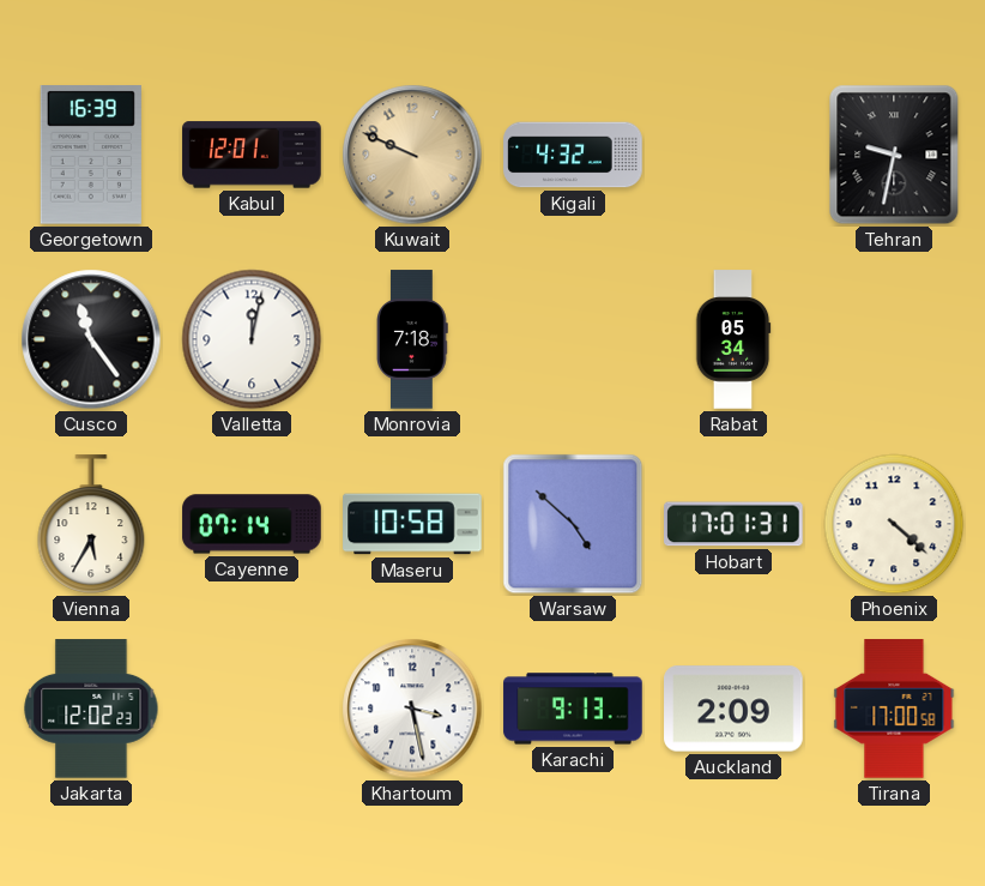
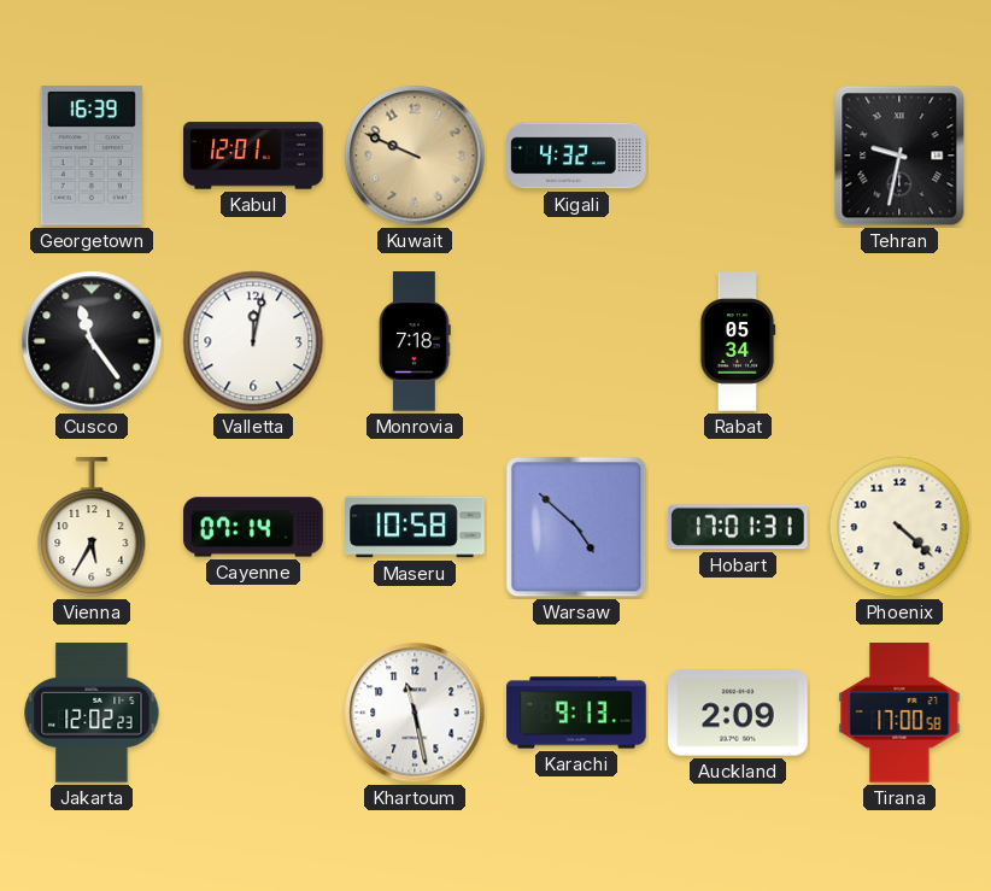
Khartoum: 3:28 -> 11:28
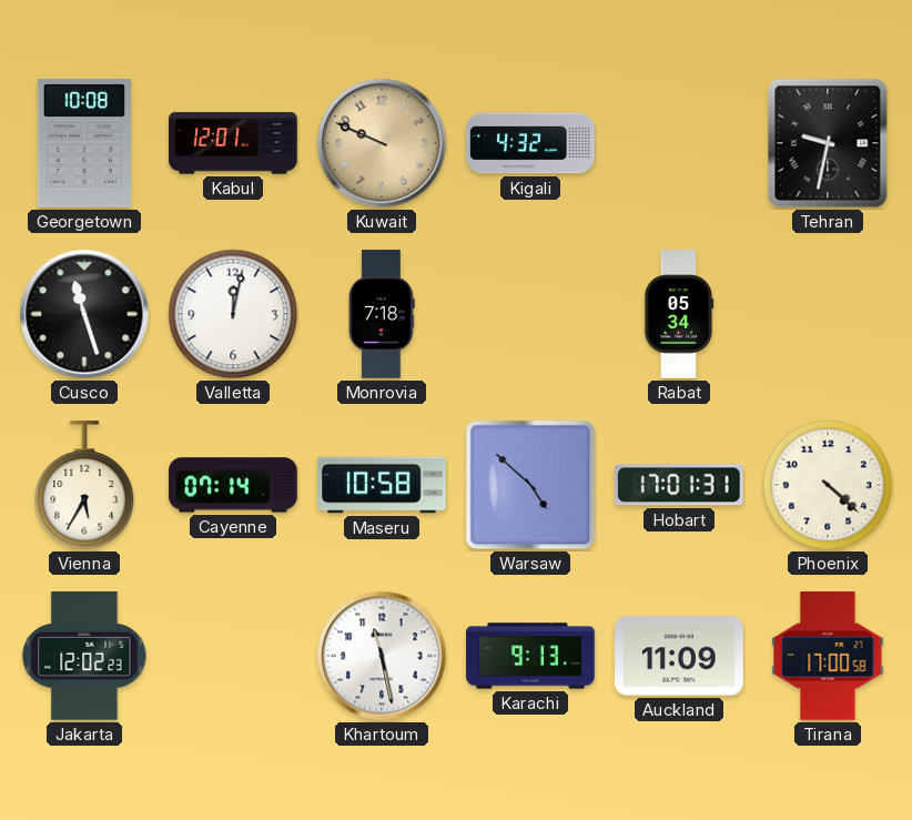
Georgetown: 16:39 -> 10:08
Cusco: 11:24 -> 11:27
Auckland: 2:09 -> 11:09
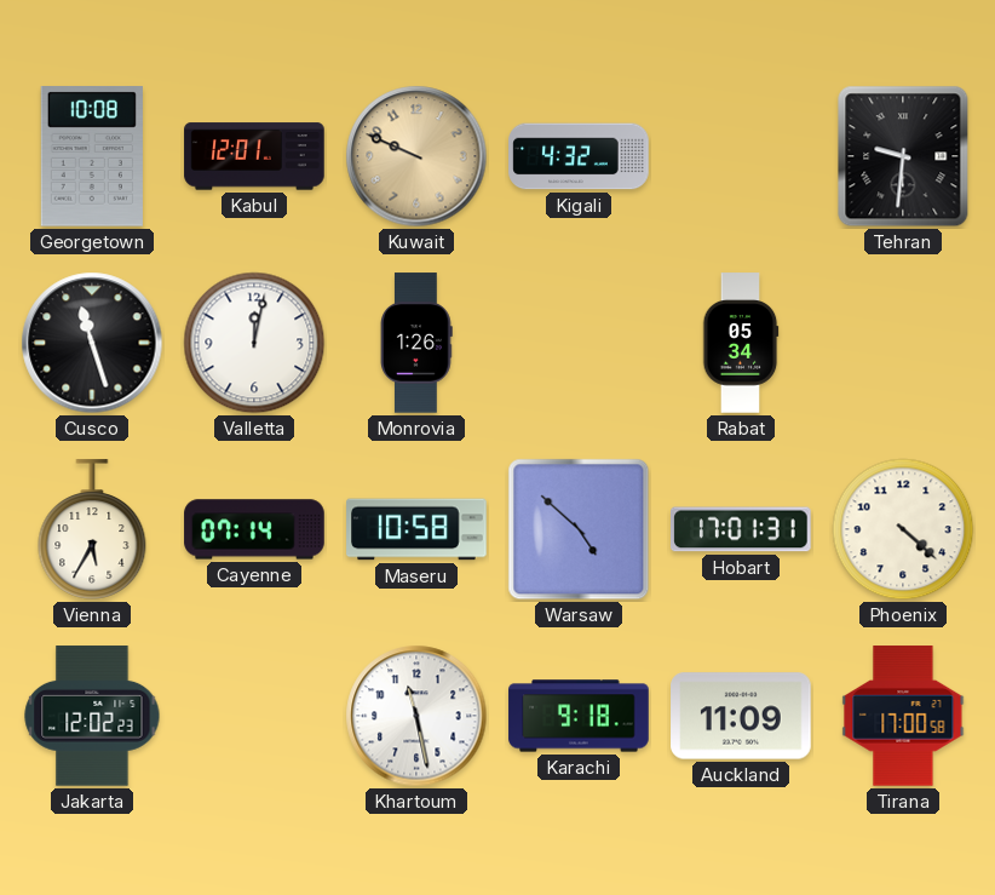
Tehran: 9:32 -> 9:31
Monrovia: 7:18 -> 1:26
Karachi: 9:13 -> 9:18
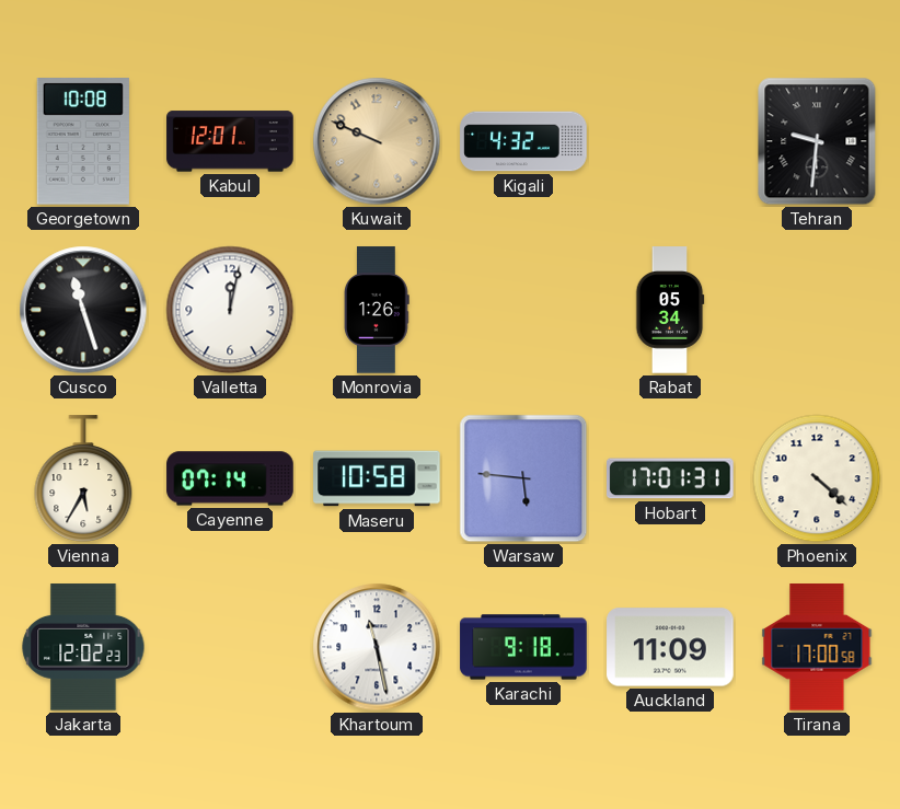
Warsaw: 4:52 -> 5:46
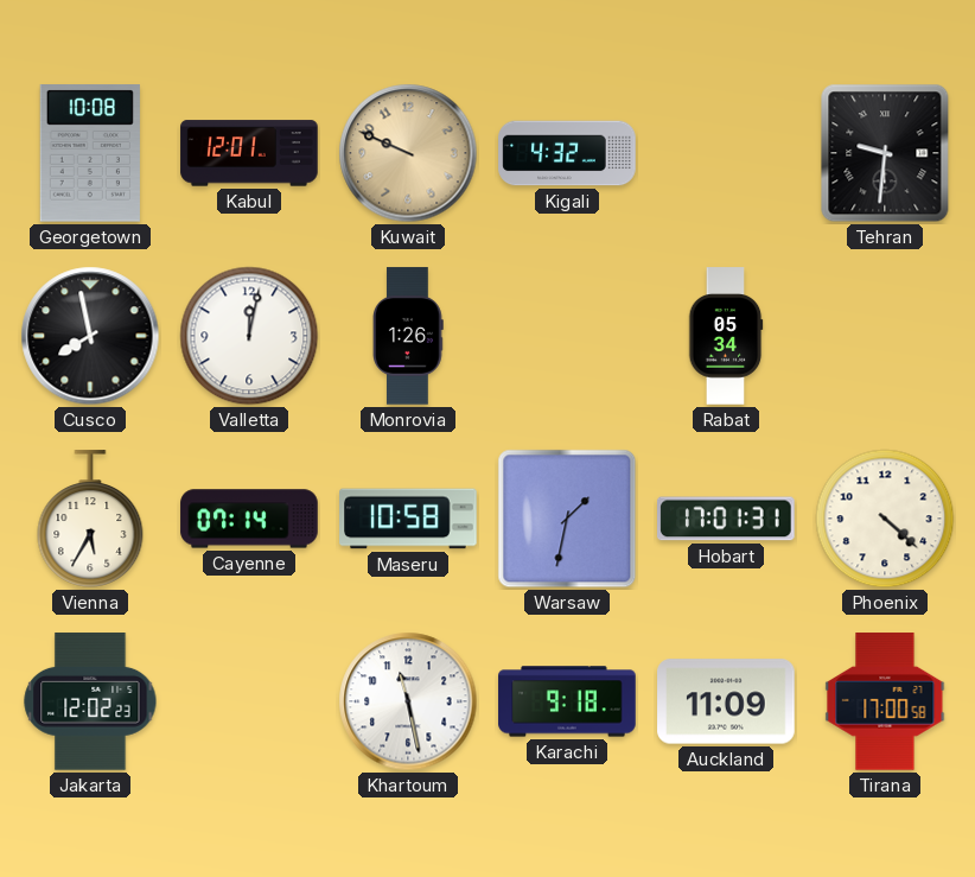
Cusco: 11:27 -> 7:58
Warsaw: 5:46 -> 1:32
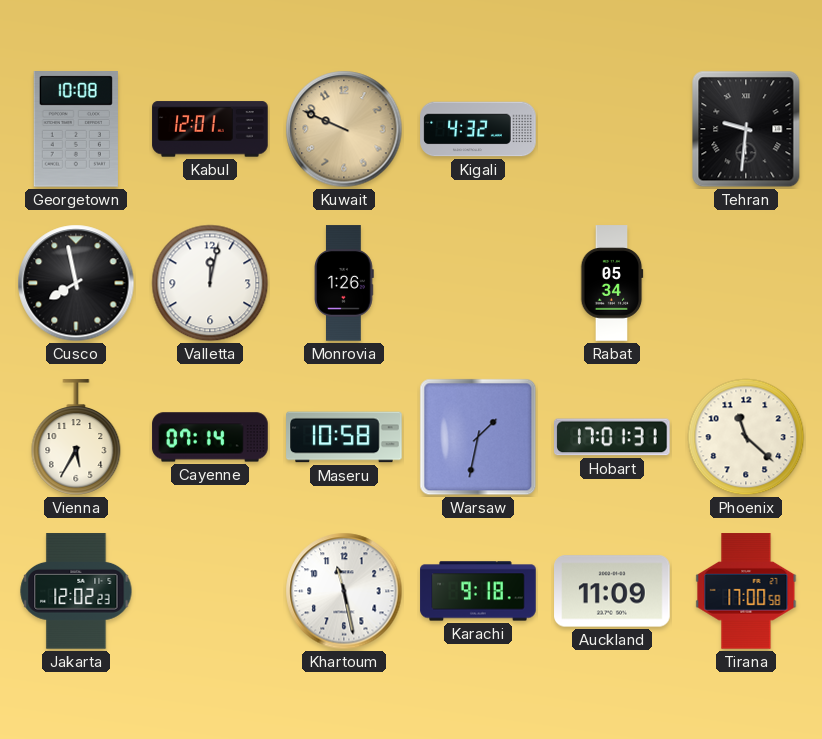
Phoenix: 4:22 -> 11:22
